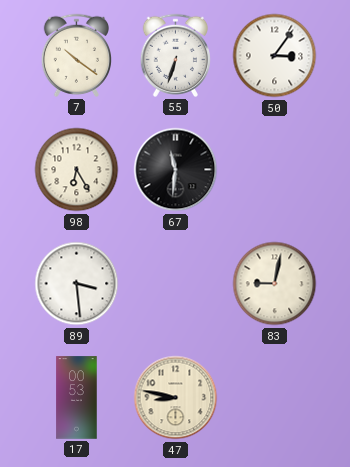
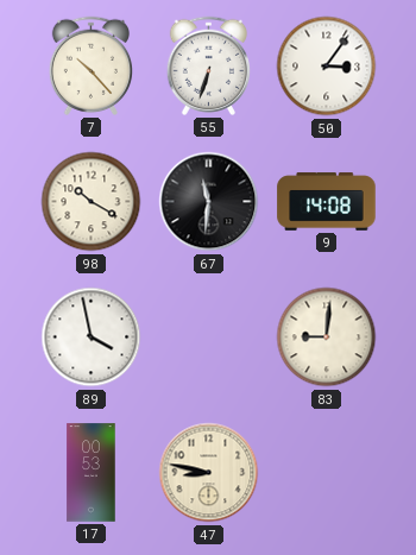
7: 10:21 -> 10:23
98: 6:25 -> 10:20
9: none -> 14:08
89: 3:29 -> 3:58
83: 9:02 -> 9:01
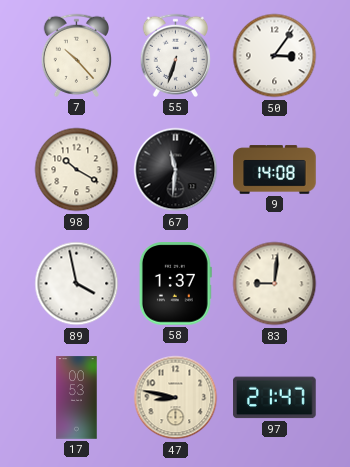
58: none -> 1:37
97: none -> 21:47
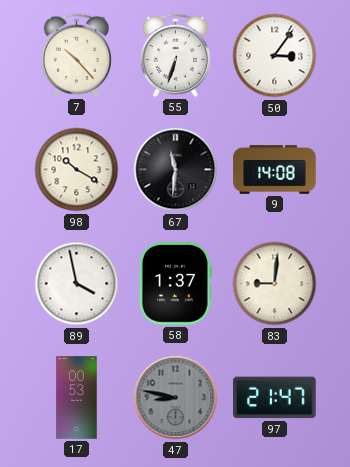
47 dial: cream -> grey
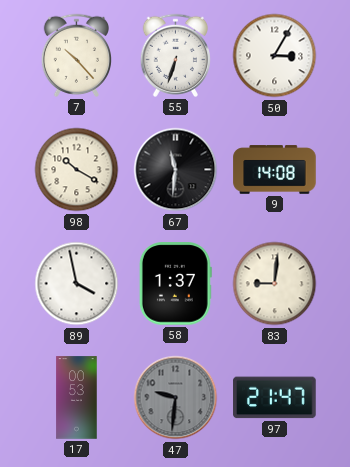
50: 3:06 -> 3:05
47: 8:47 -> 9:31
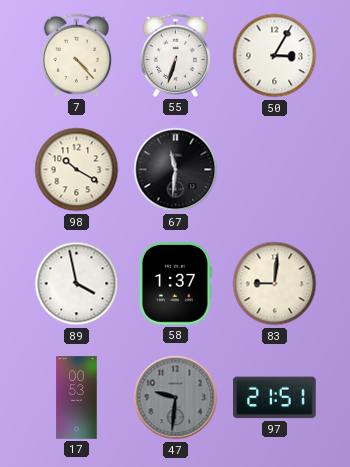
7: 10:23 -> 4:23
9: 14:08 -> none
97: 21:47 -> 21:51
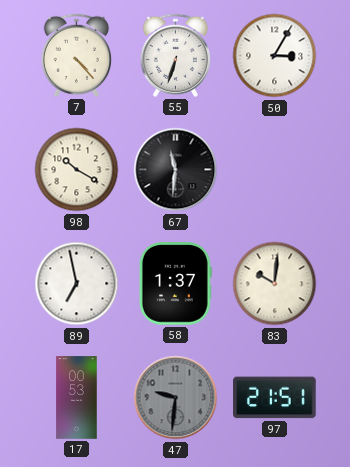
89: 3:58 -> 6:58
83: 9:01 -> 10:01
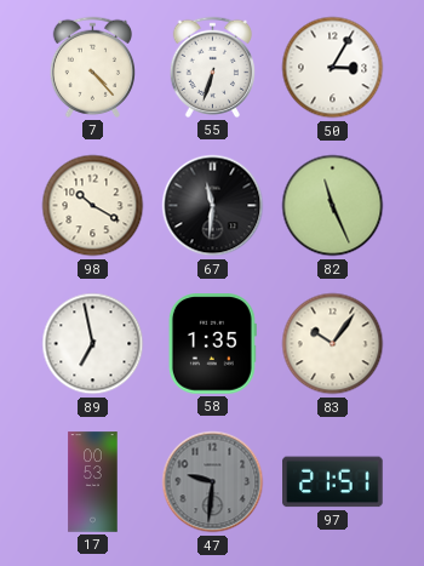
82: none -> 11:26
58: 1:37 -> 1:35
83: 10:01 -> 10:06
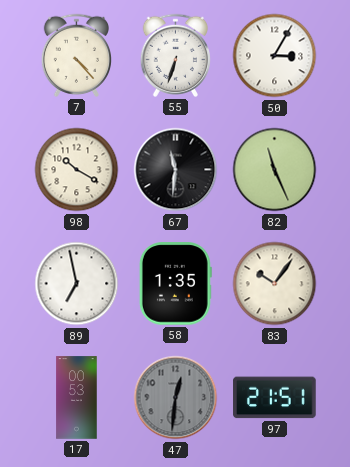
47: 9:31 -> 12:31
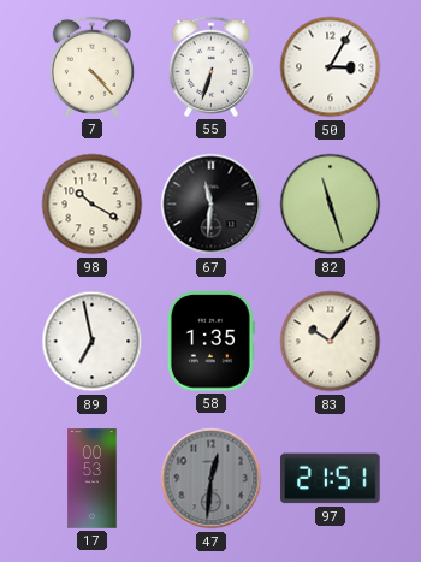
82: 11:26 -> 11:27
